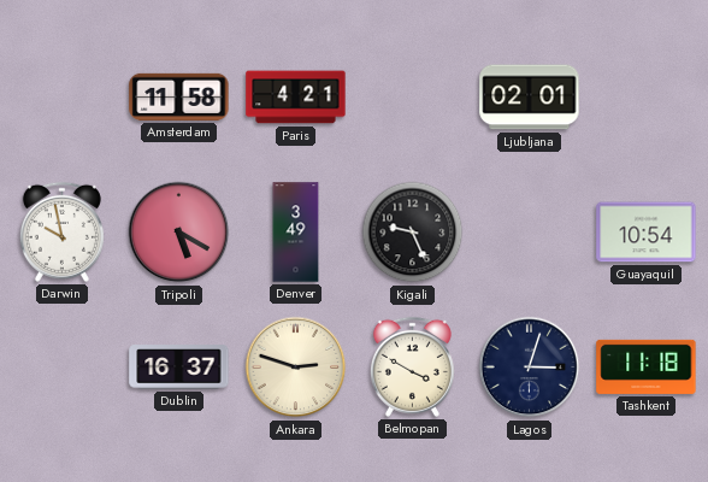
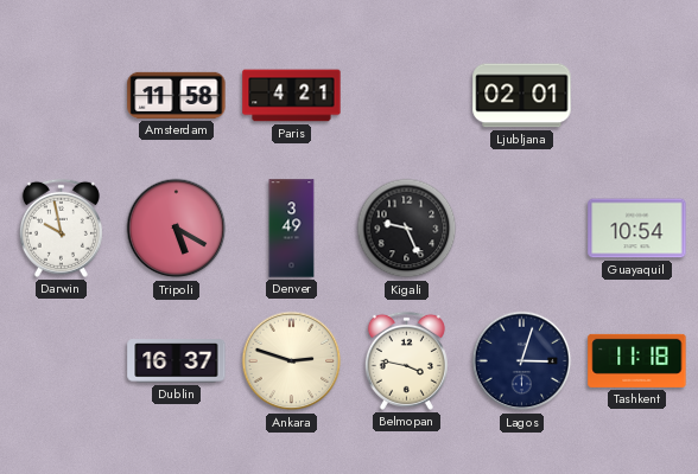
Belmopan: 3:50 -> 3:47
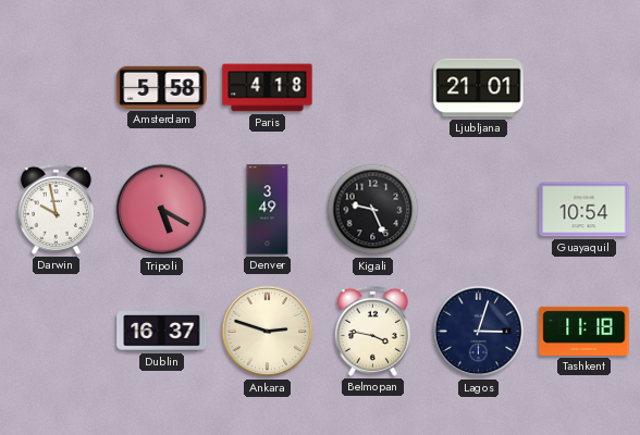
Amsterdam: 11:58 -> 5:58
Paris: 4:21 -> 4:18
Ljubljana: 02:01 -> 21:01
